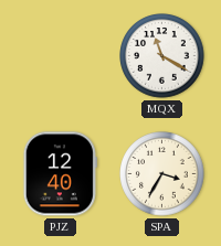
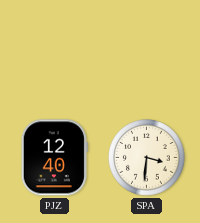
MQX: 11:20 -> none
SPA: 3:35 -> 3:31
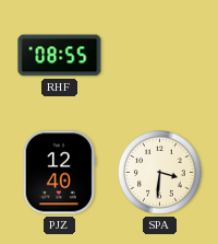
RHF: none -> 08:55
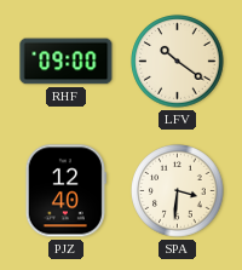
RHF: 08:55 -> 09:00
LFV: none -> 10:21
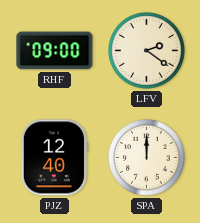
LFV: 10:21 -> 2:21
SPA: 3:31 -> 12:00
